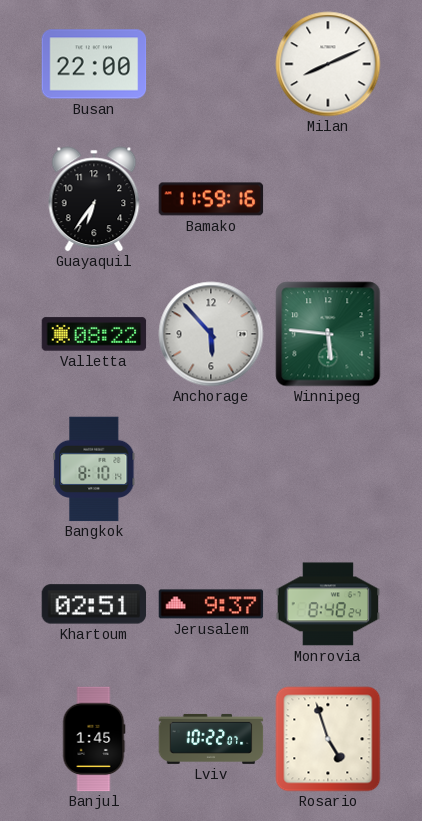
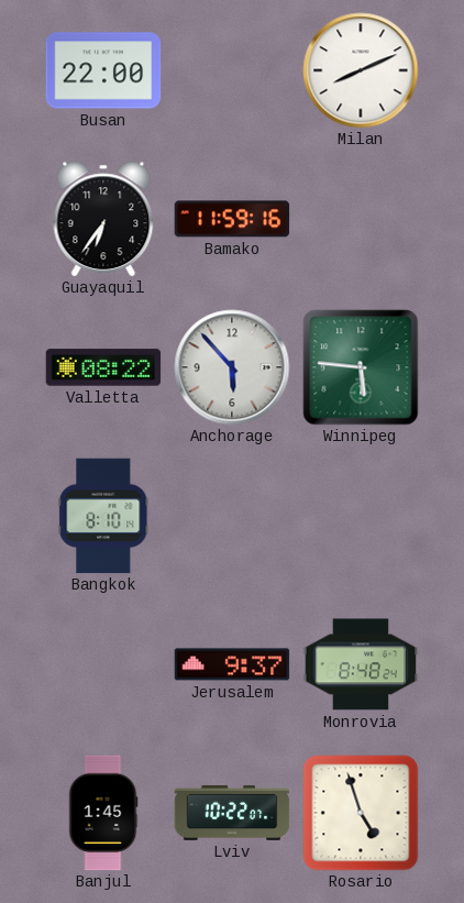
Khartoum: 02:51 -> none
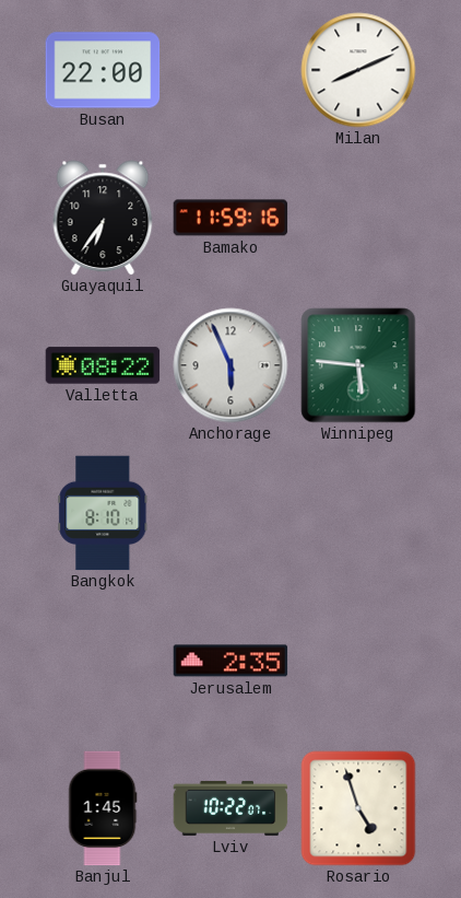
Anchorage: 5:53 -> 5:56
Jerusalem: 9:37 -> 2:35
Monrovia: 8:48 -> none
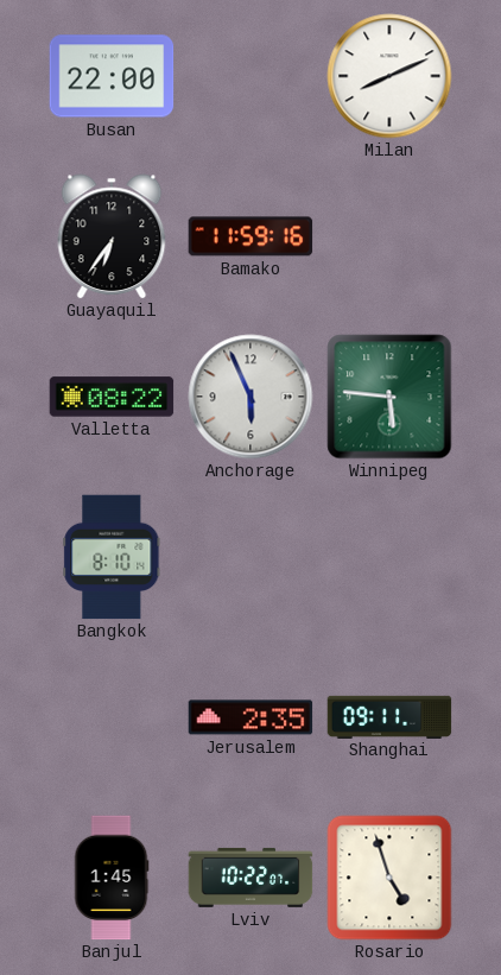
Shanghai: none -> 09:11
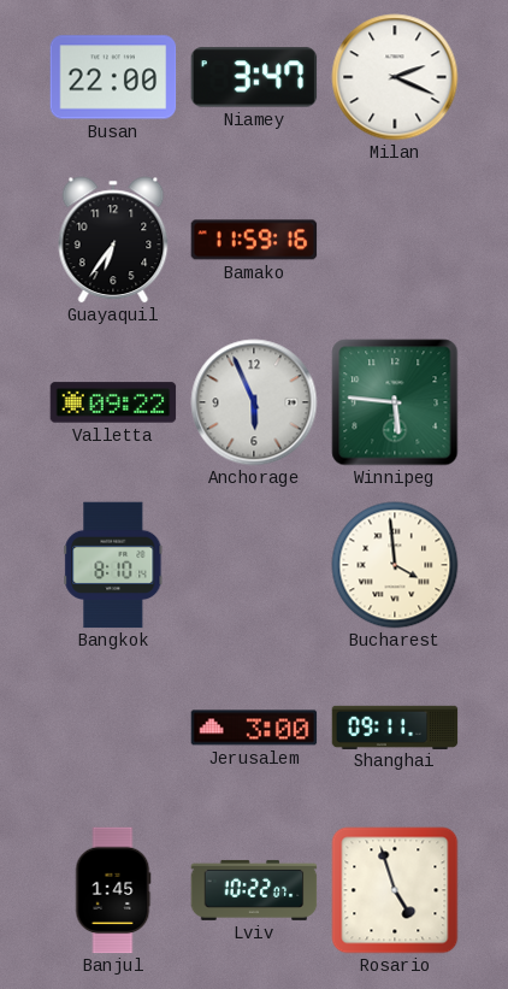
Niamey: none -> 3:47
Milan: 8:11 -> 2:19
Valletta: 08:22 -> 09:22
Bucharest: none -> 3:59
Jerusalem: 2:35 -> 3:00
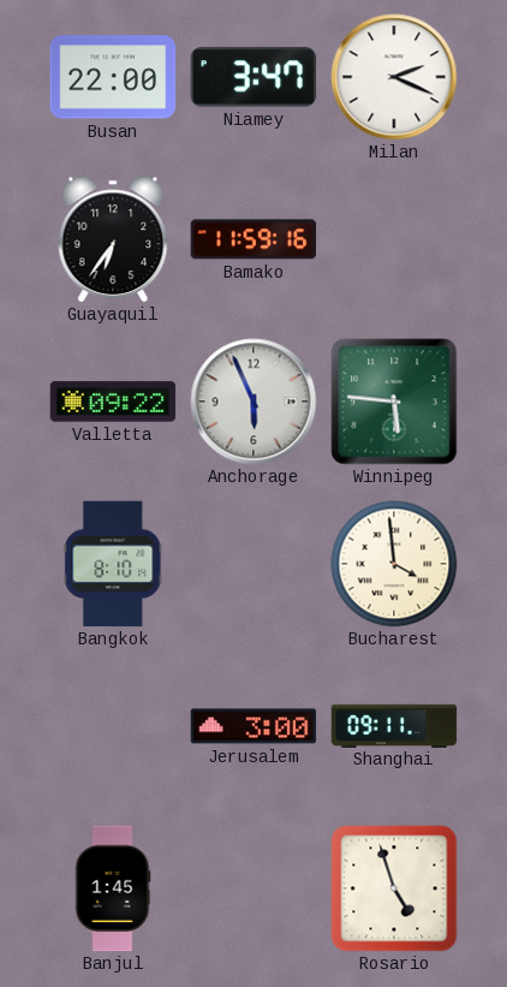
Lviv: 10:22 -> none
